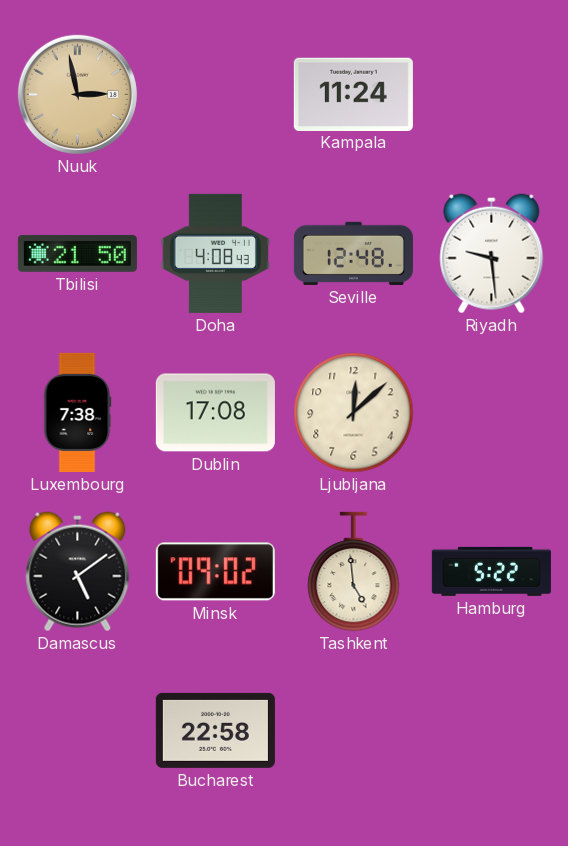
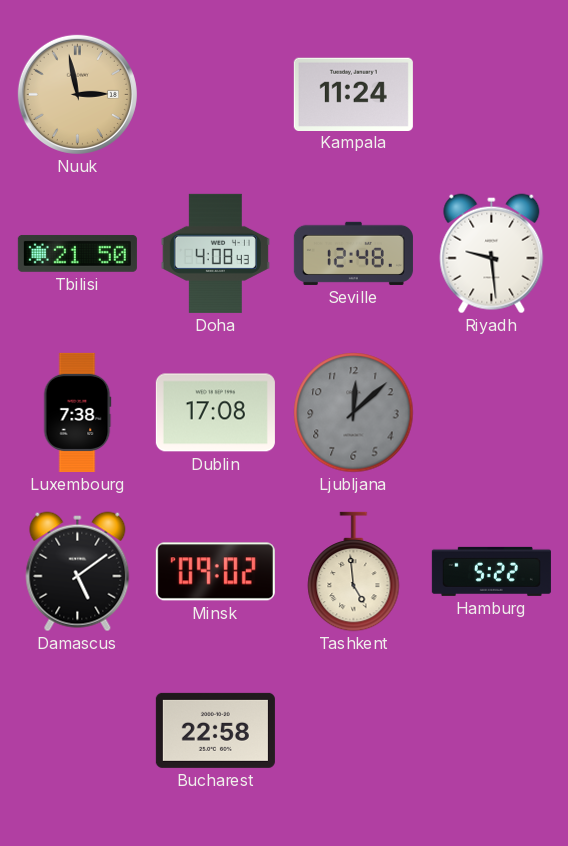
Ljubljana dial: cream -> grey
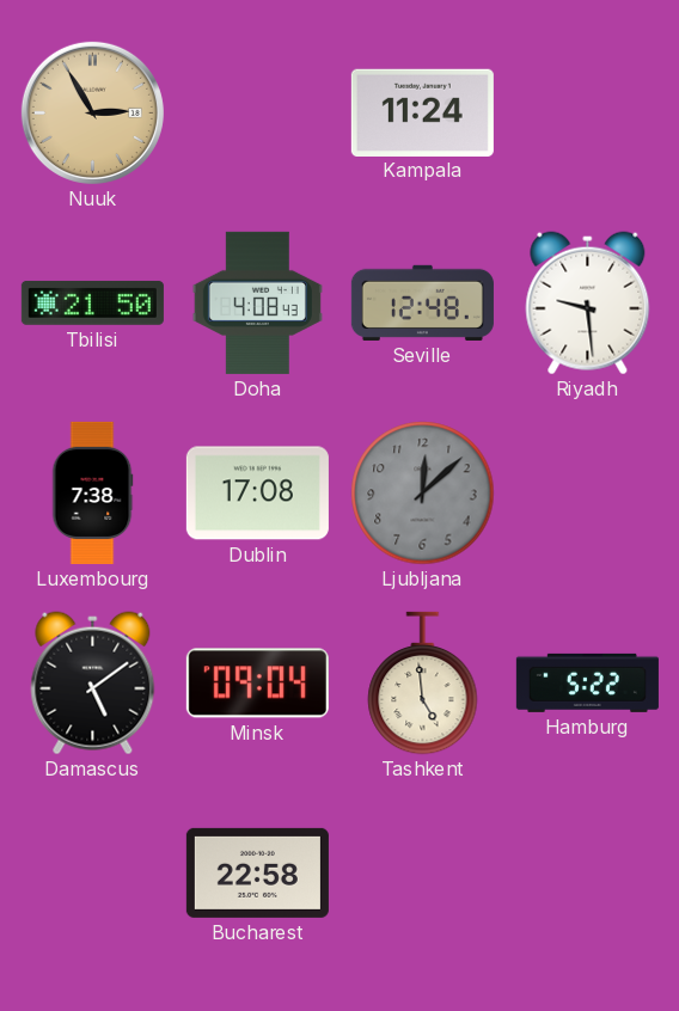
Nuuk: 2:58 -> 2:55
Minsk: 09:02 -> 09:04
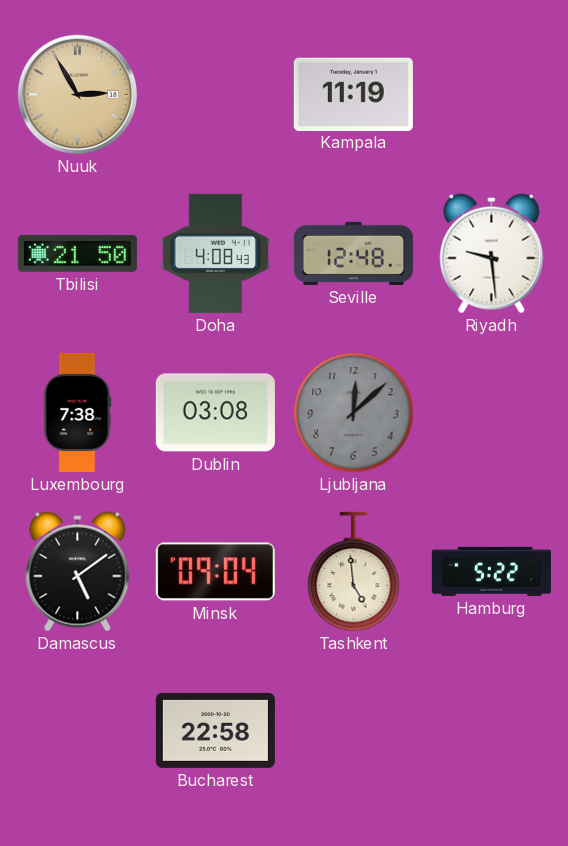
Kampala: 11:24 -> 11:19
Dublin: 17:08 -> 03:08
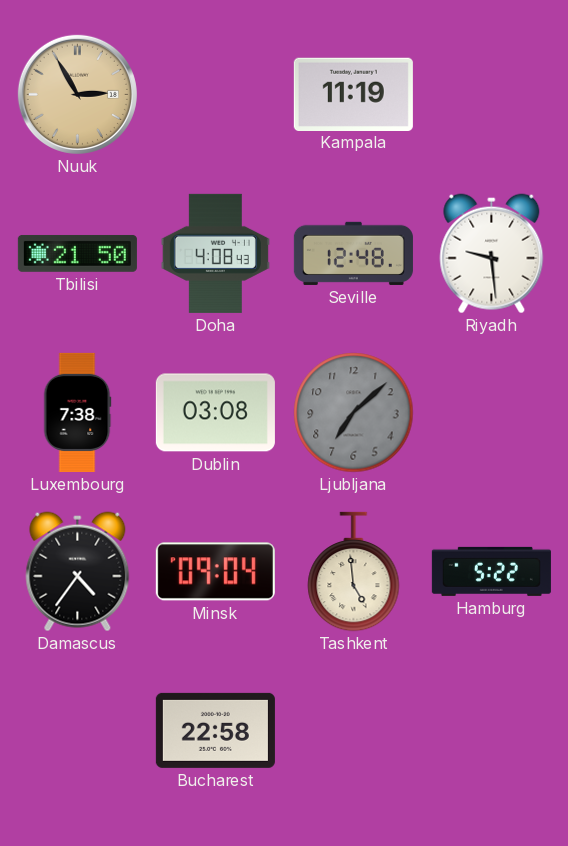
Ljubljana: 12:08 -> 7:08
Damascus: 5:09 -> 4:36
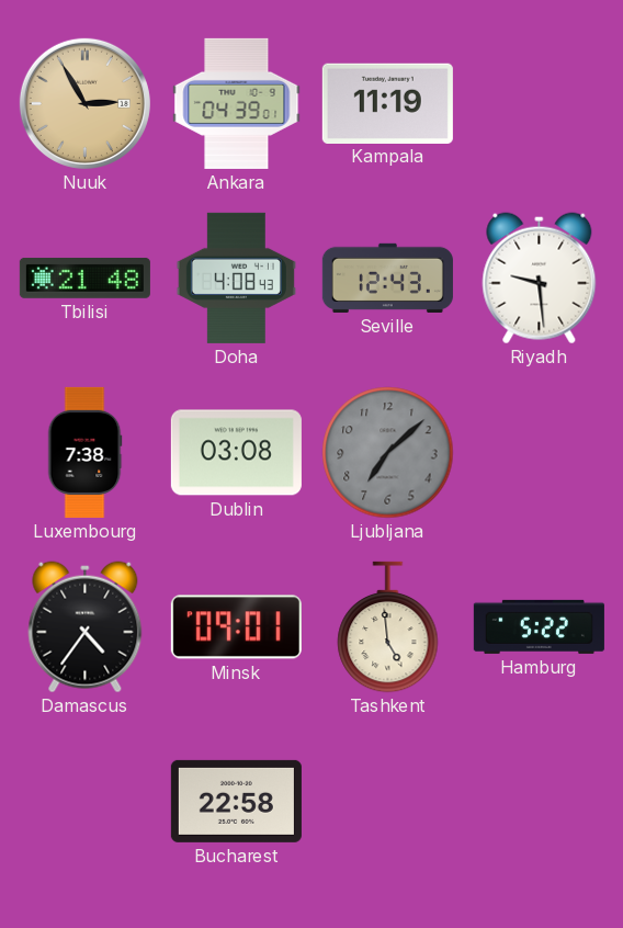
Ankara: none -> 04:39
Tbilisi: 21:50 -> 21:48
Seville: 12:48 -> 12:43
Minsk: 09:04 -> 09:01
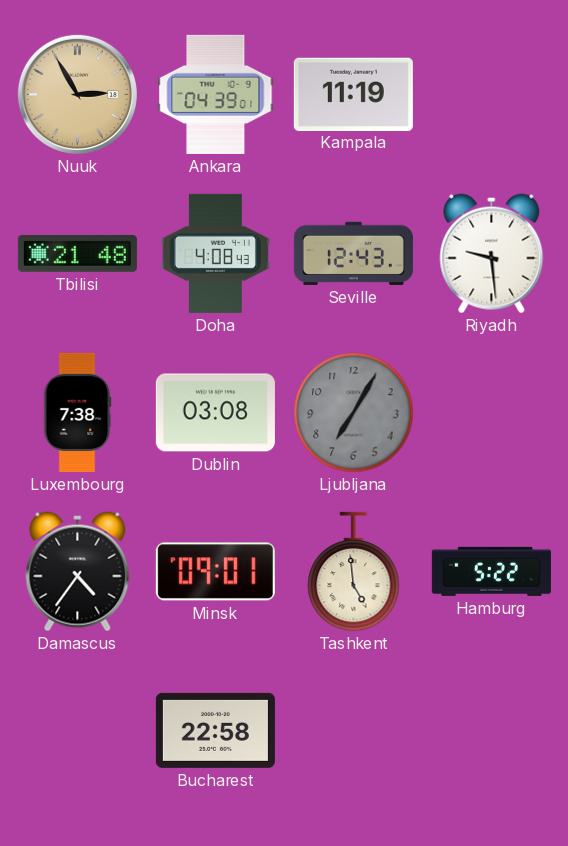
Ljubljana: 7:08 -> 7:05
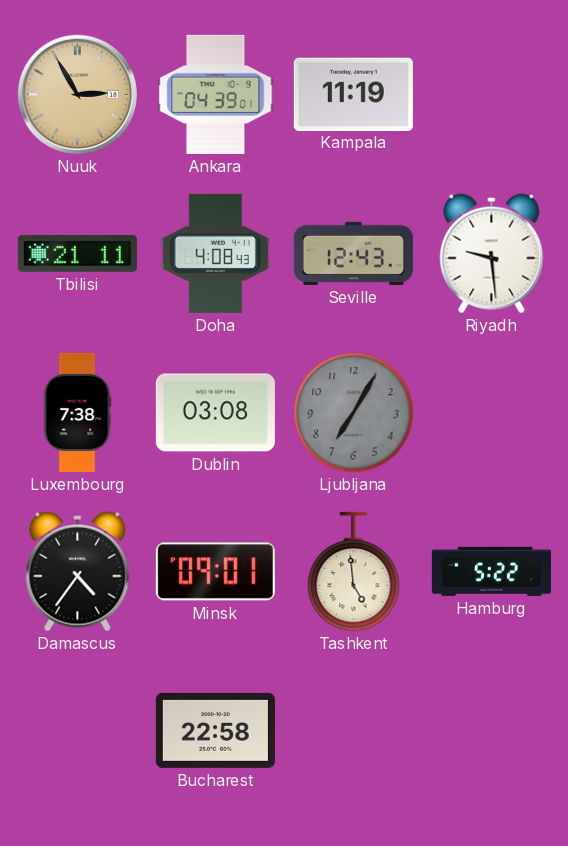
Tbilisi: 21:48 -> 21:11
